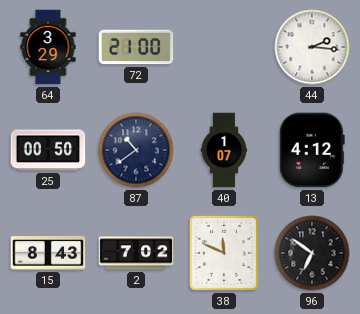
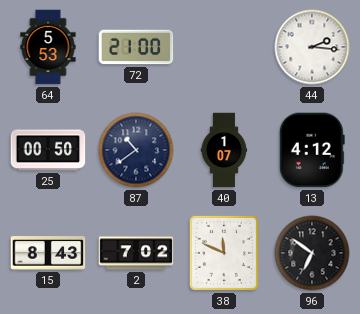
64: 3:29 -> 5:53
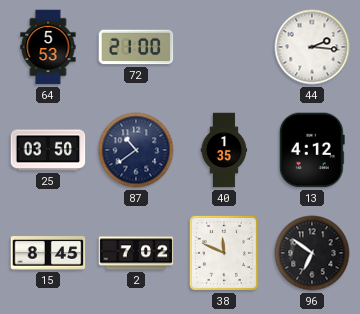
25: 00:50 -> 03:50
40: 1:07 -> 1:35
15: 8:43 -> 8:45
